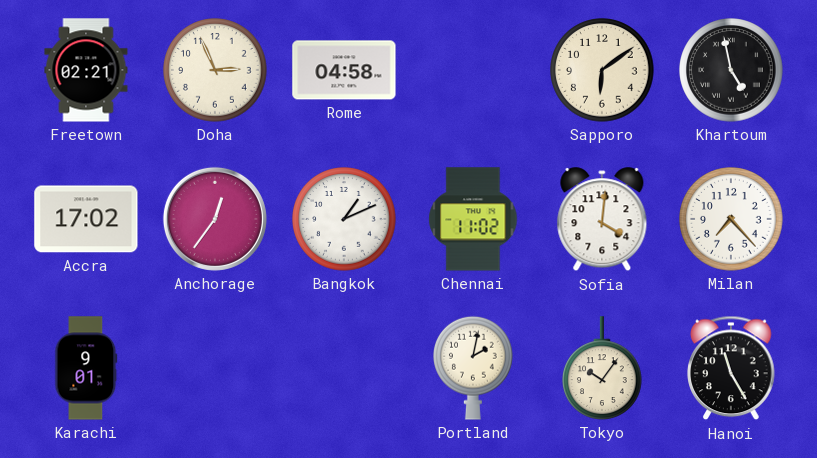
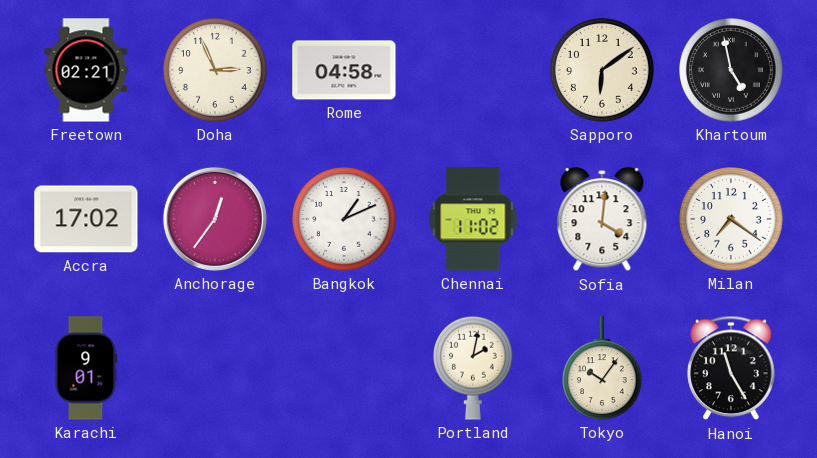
Milan: 7:23 -> 7:21
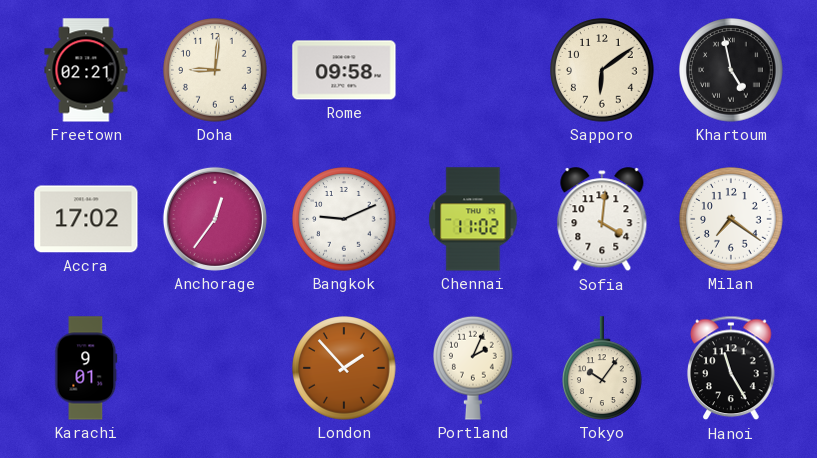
Doha: 2:56 -> 9:01
Rome: 04:58 -> 09:58
Bangkok: 1:11 -> 9:11
London: none -> 1:53
Portland: 2:02 -> 2:04
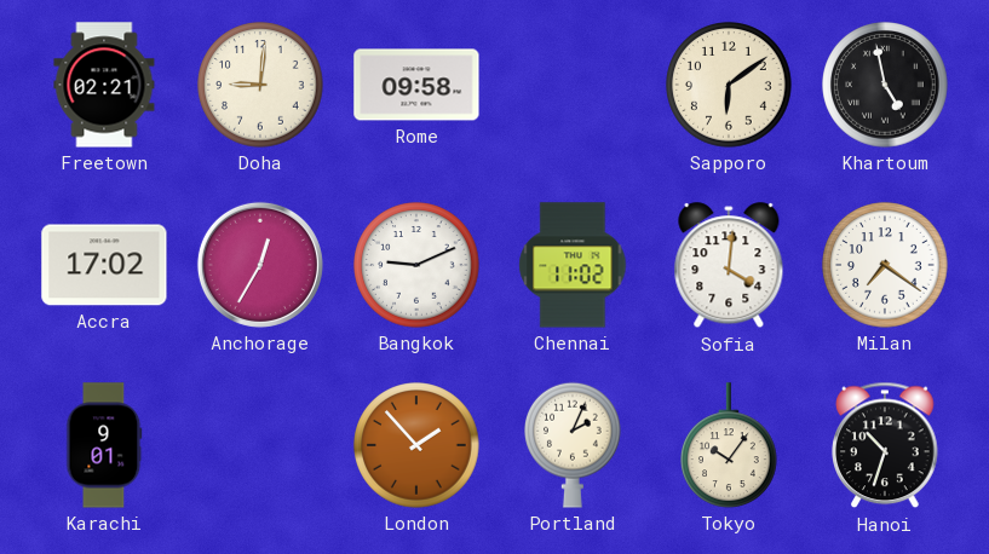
Anchorage: 12:36 -> 12:35
Hanoi: 11:25 -> 10:33
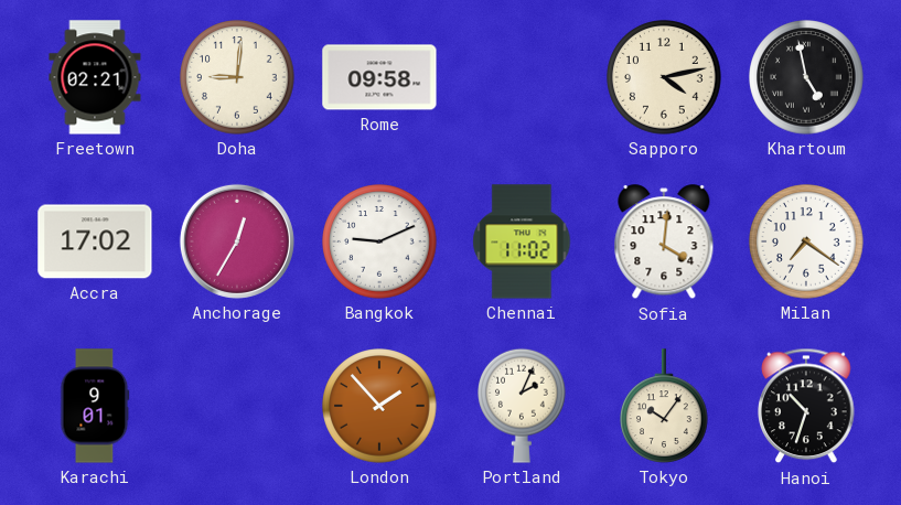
Sapporo: 6:09 -> 4:13
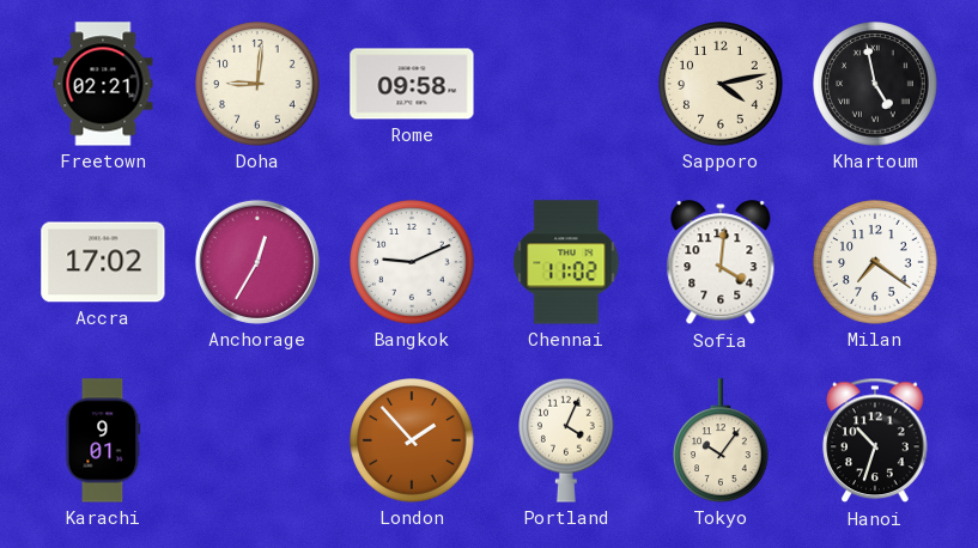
Portland: 2:04 -> 4:04
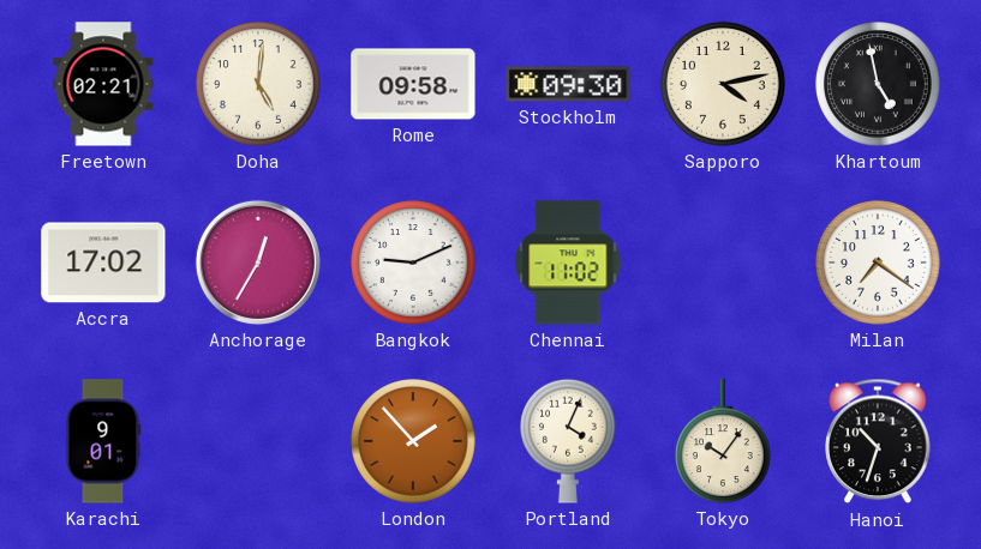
Doha: 9:01 -> 5:01
Stockholm: none -> 09:30
Sofia: 4:01 -> none
